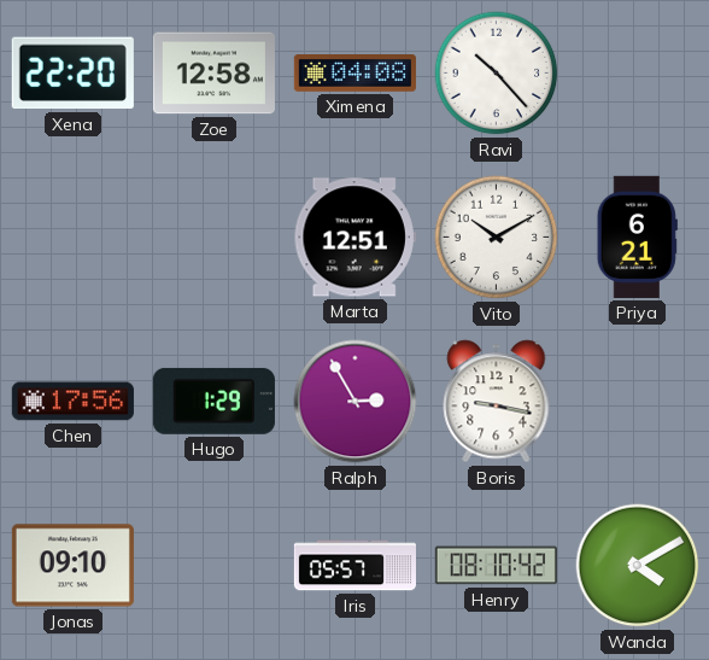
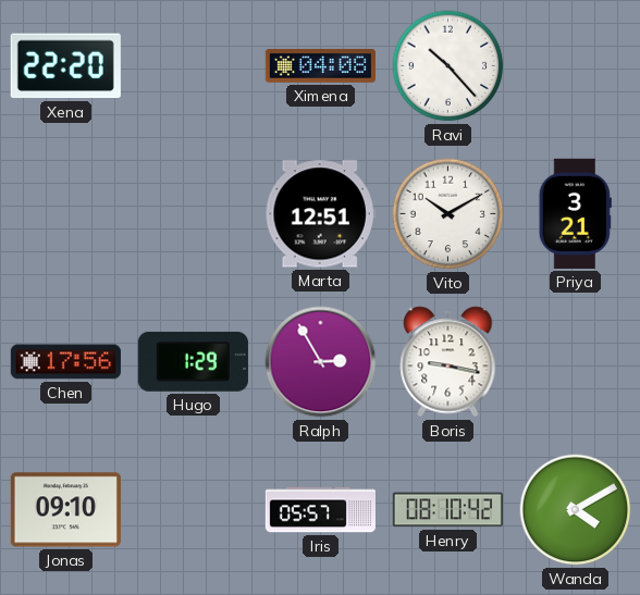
Zoe: 12:58 -> none
Priya: 6:21 -> 3:21
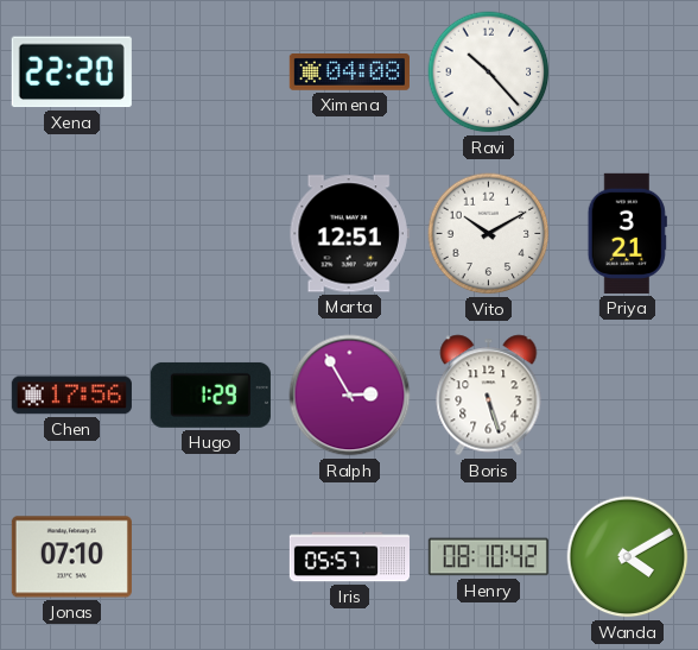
Boris: 9:17 -> 5:27
Jonas: 09:10 -> 07:10
